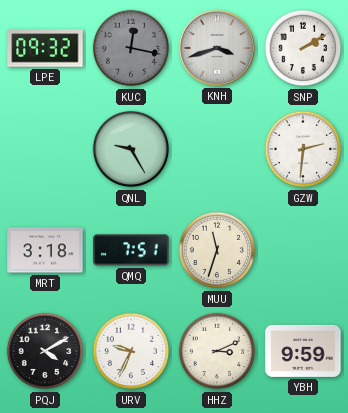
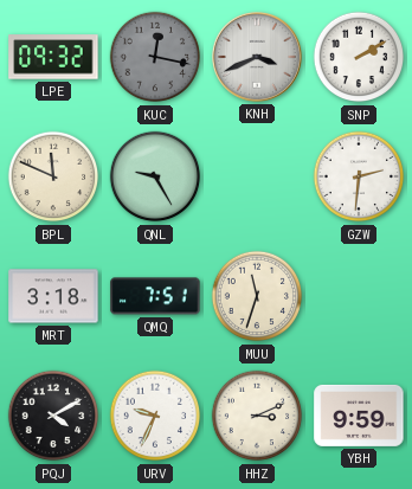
KNH: 3:42 -> 3:41
BPL: none -> 11:49
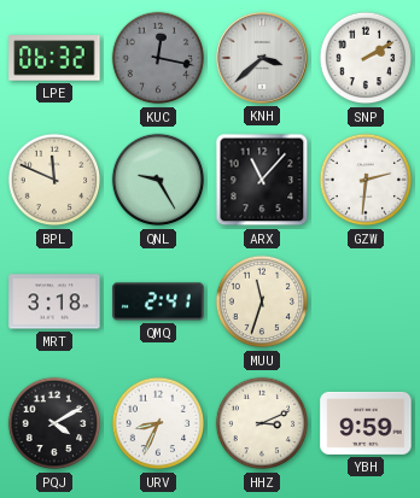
LPE: 09:32 -> 06:32
KNH: 3:41 -> 3:38
ARX: none -> 11:07
QMQ: 7:51 -> 2:41
URV: 9:34 -> 8:34
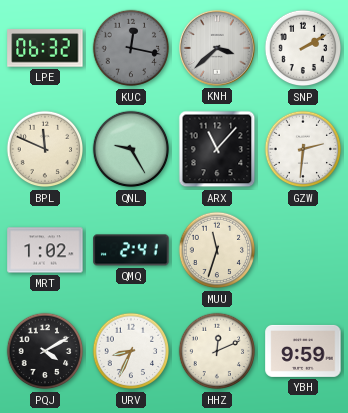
MRT: 3:18 -> 1:02
HHZ: 3:11 -> 12:11
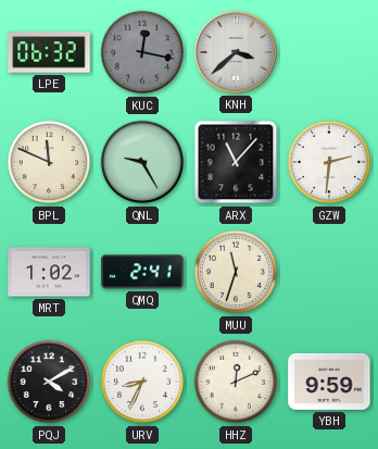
SNP: 2:10 -> none
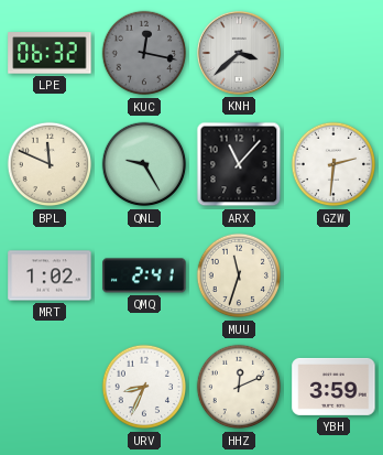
PQJ: 4:10 -> none
YBH: 9:59 -> 3:59
